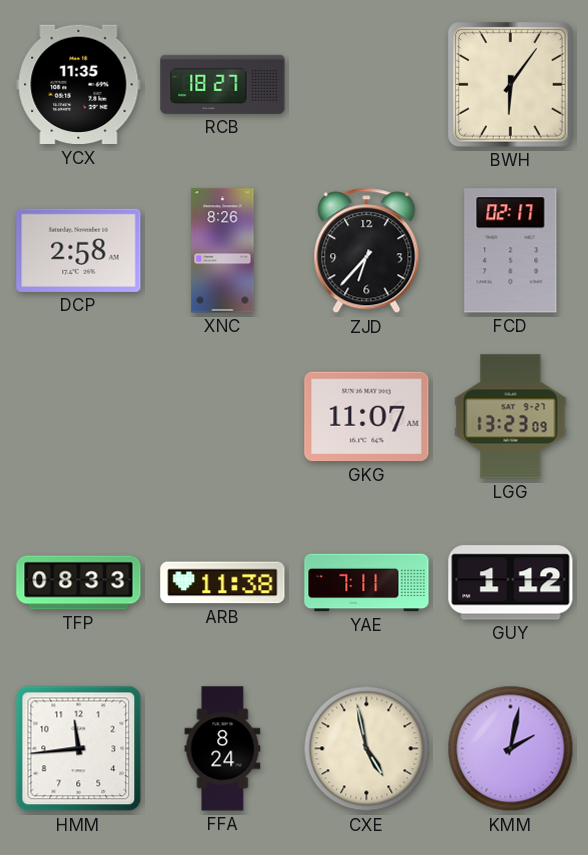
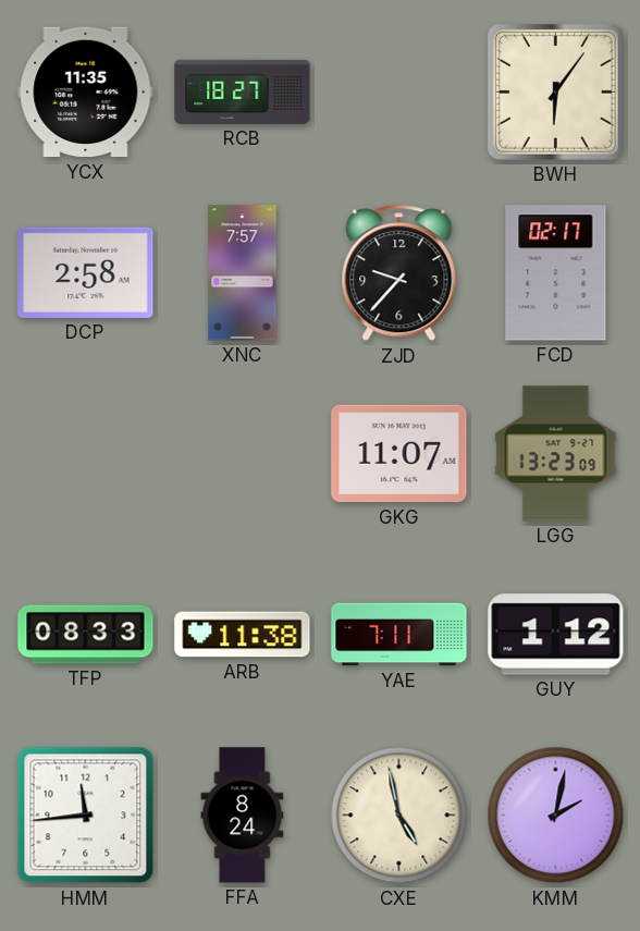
XNC: 8:26 -> 7:57
ZJD: 6:37 -> 9:37
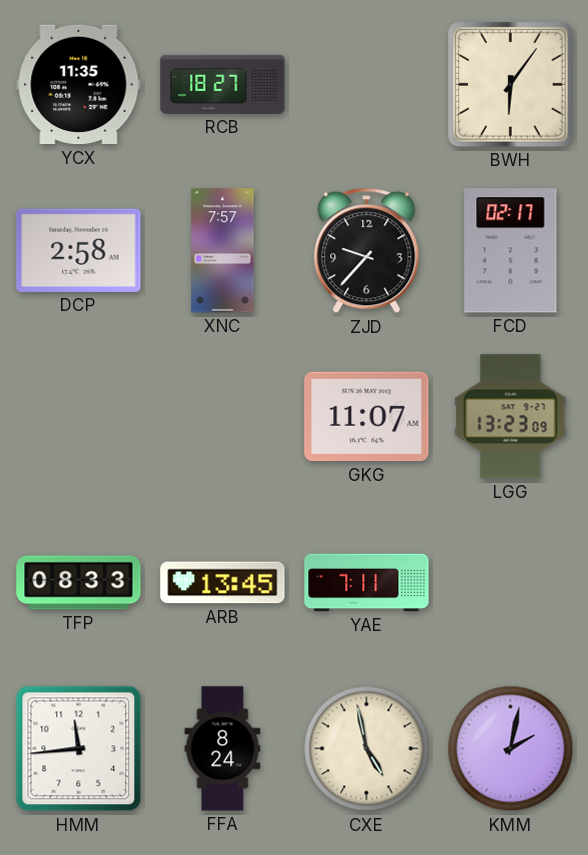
ARB: 11:38 -> 13:45
GUY: 1:12 -> none
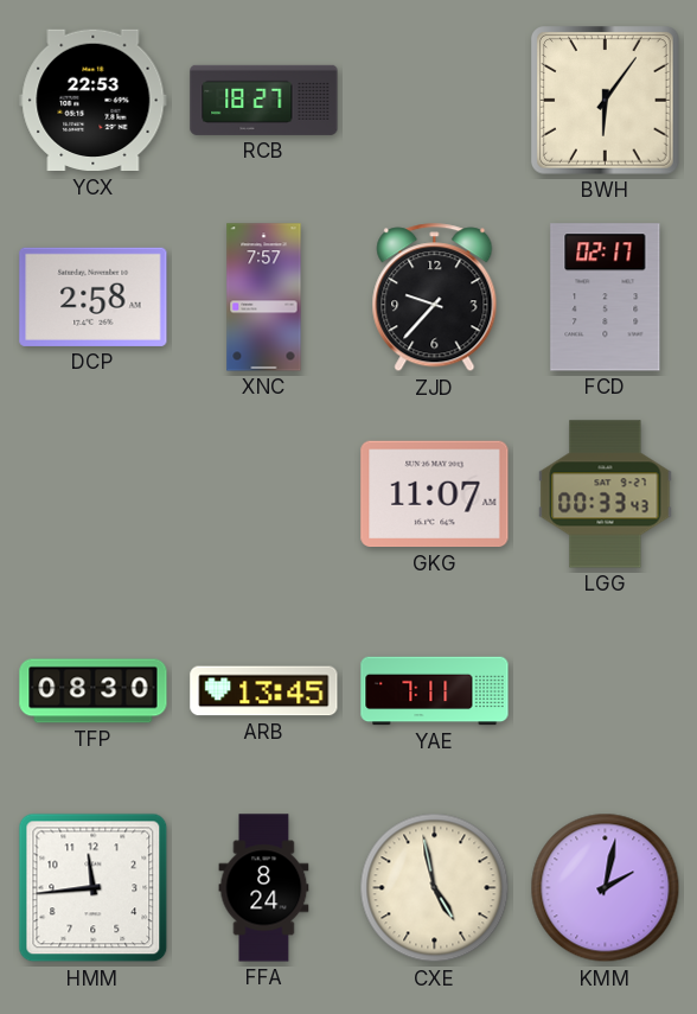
YCX: 11:35 -> 22:53
LGG: 13:23 -> 00:33
TFP: 08:33 -> 08:30
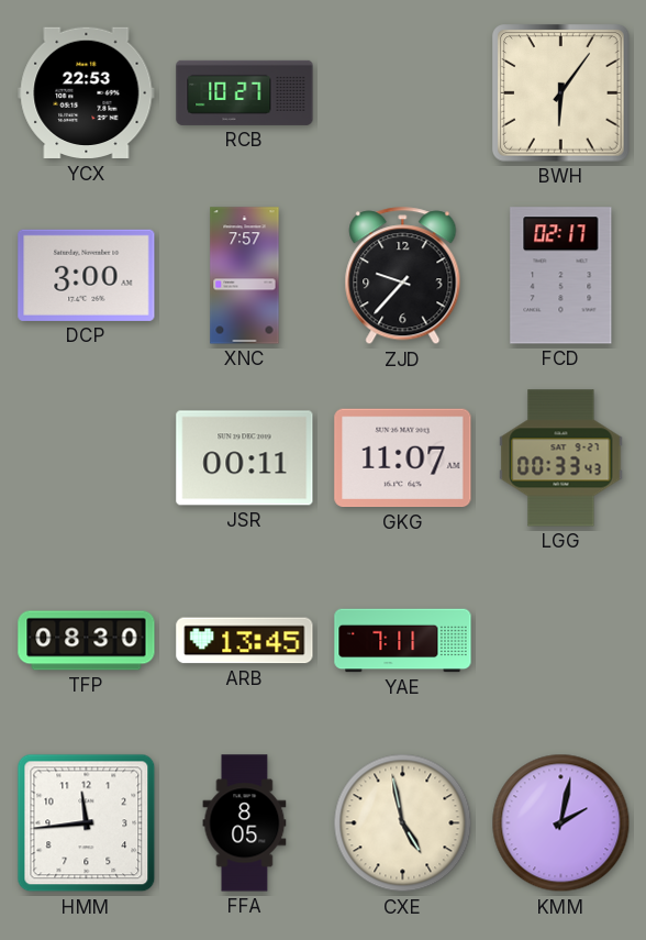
RCB: 18:27 -> 10:27
DCP: 2:58 -> 3:00
JSR: none -> 00:11
FFA: 8:24 -> 8:05
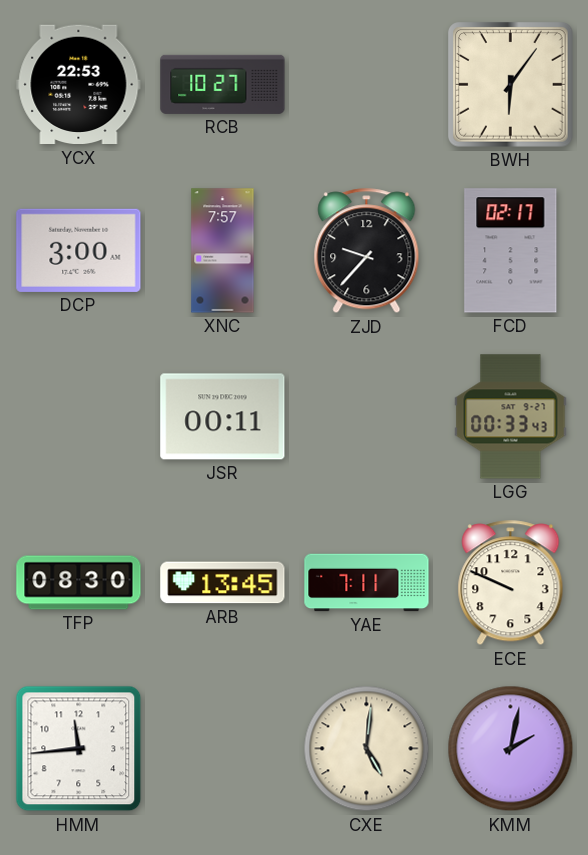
GKG: 11:07 -> none
ECE: none -> 9:49
FFA: 8:05 -> none
CXE: 4:58 -> 5:01
